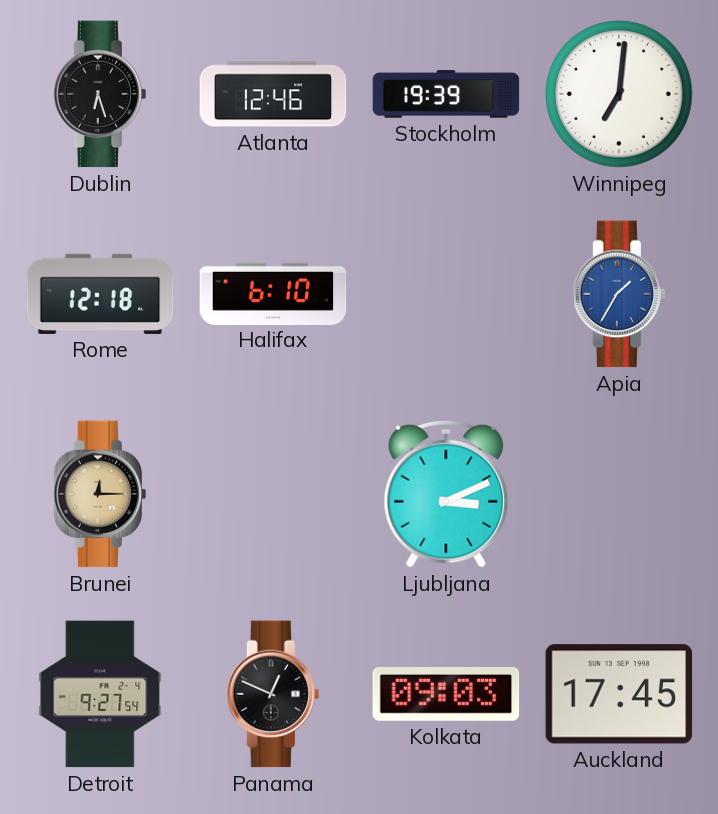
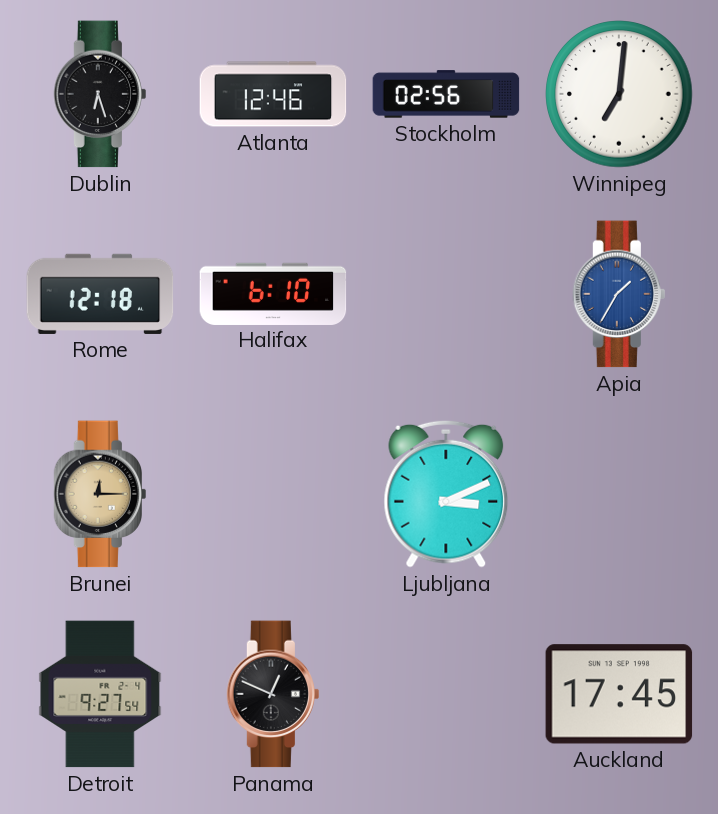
Stockholm: 19:39 -> 02:56
Kolkata: 09:03 -> none
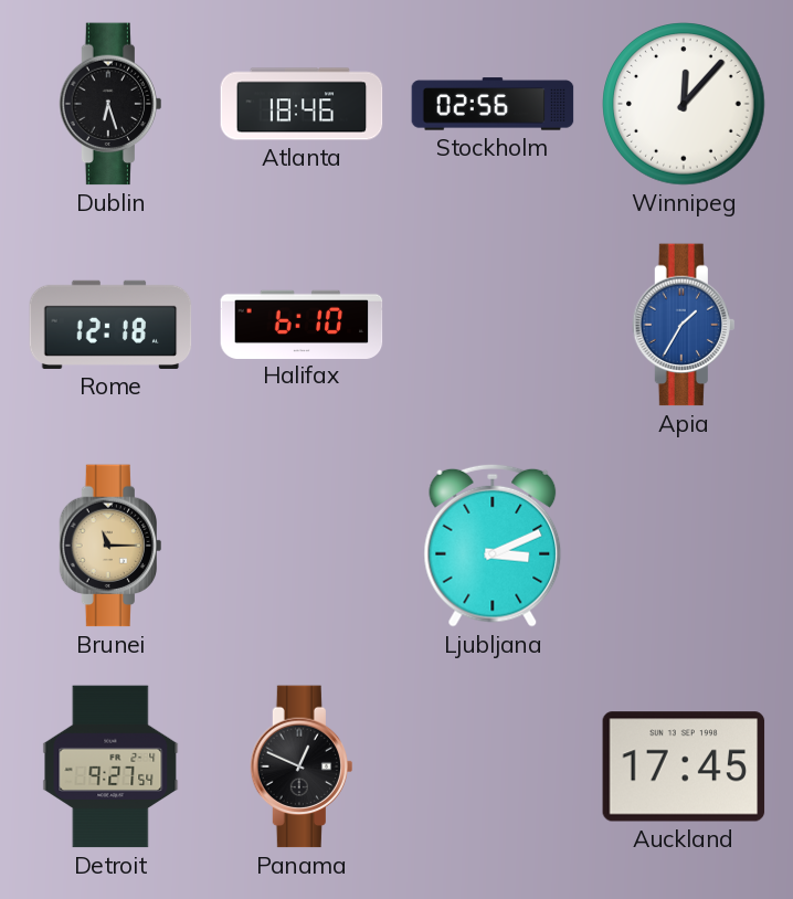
Atlanta: 12:46 -> 18:46
Winnipeg: 7:01 -> 12:07
Brunei: 12:15 -> 11:15
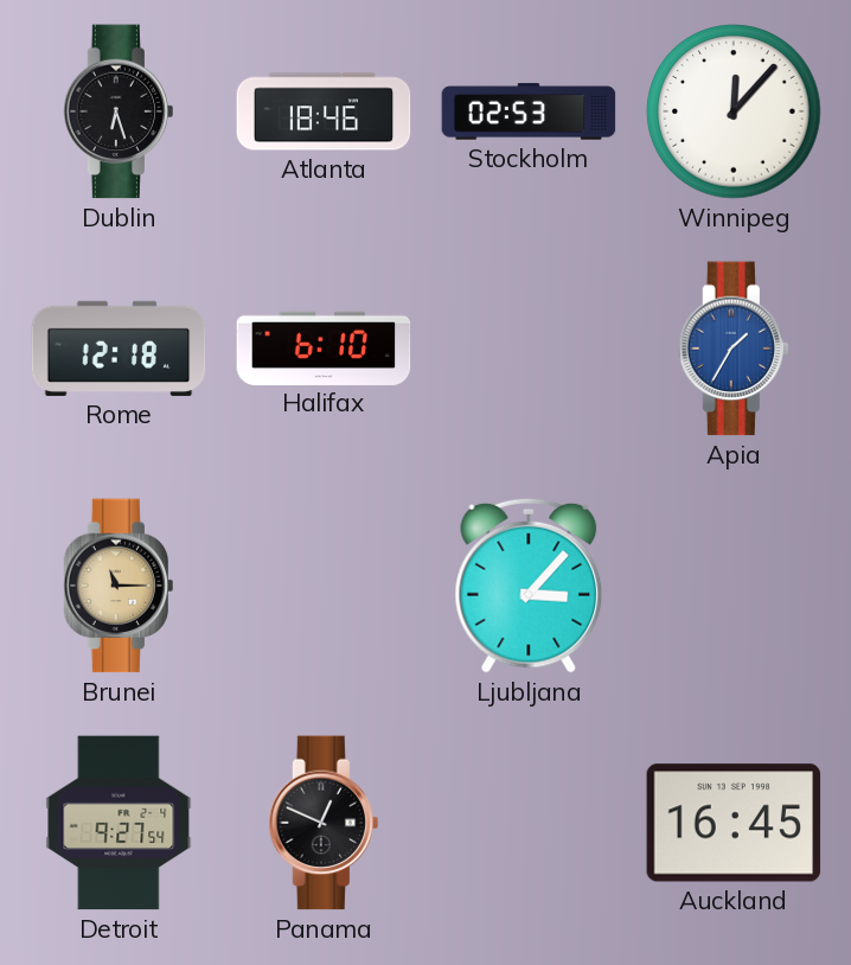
Stockholm: 02:56 -> 02:53
Ljubljana: 3:11 -> 3:07
Auckland: 17:45 -> 16:45
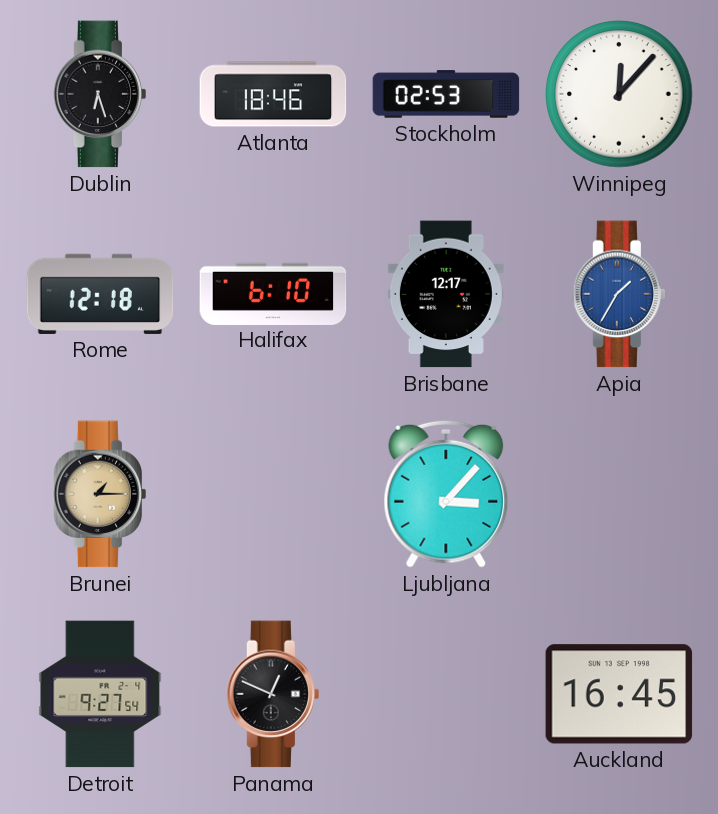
Brisbane: none -> 12:17
Brunei: 11:15 -> 1:15
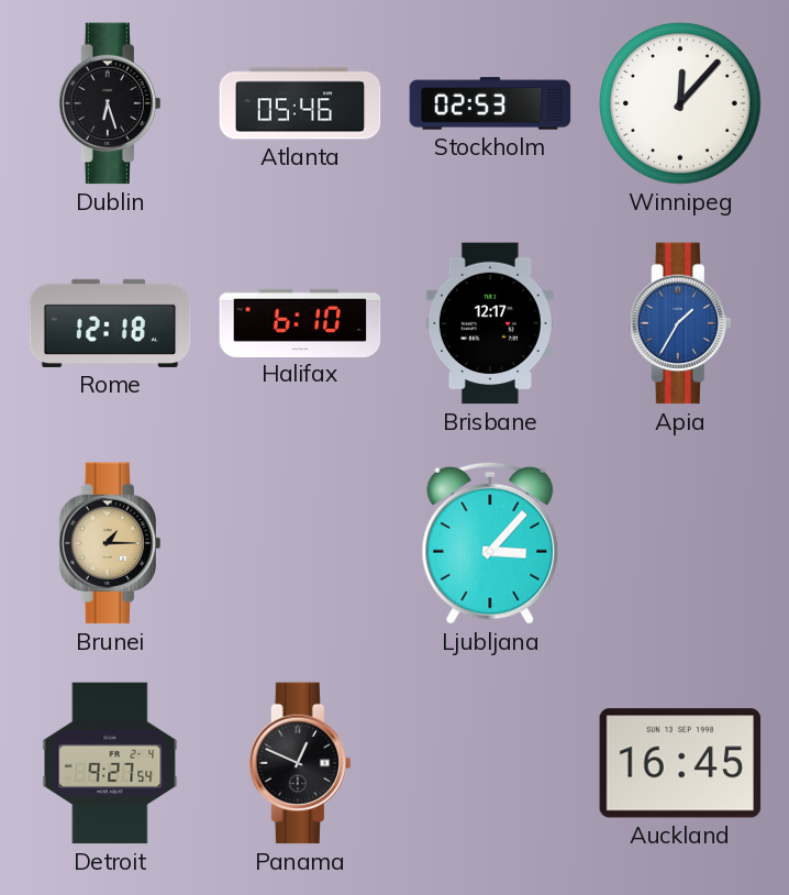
Atlanta: 18:46 -> 05:46
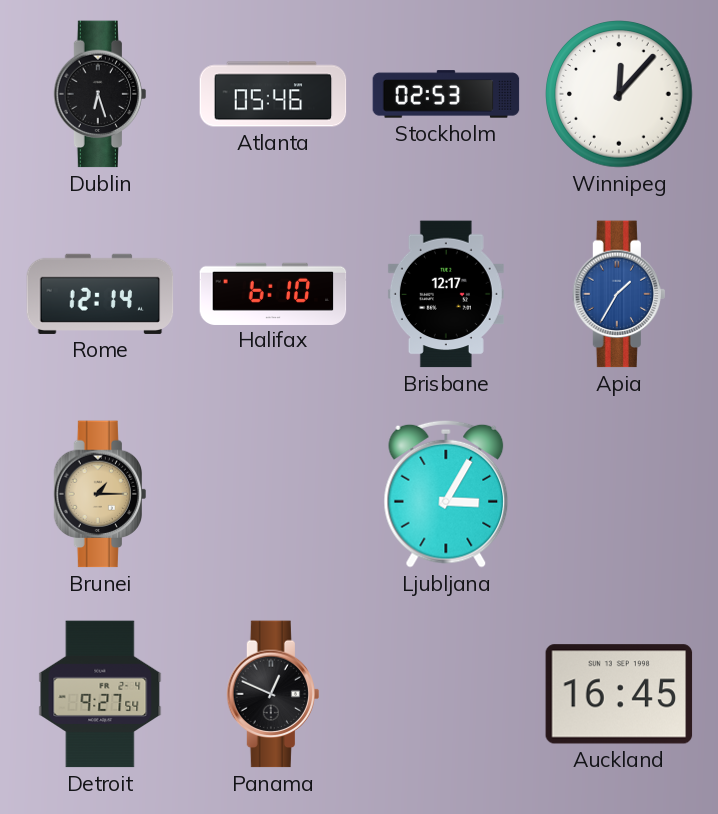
Rome: 12:18 -> 12:14
Ljubljana: 3:07 -> 3:05
